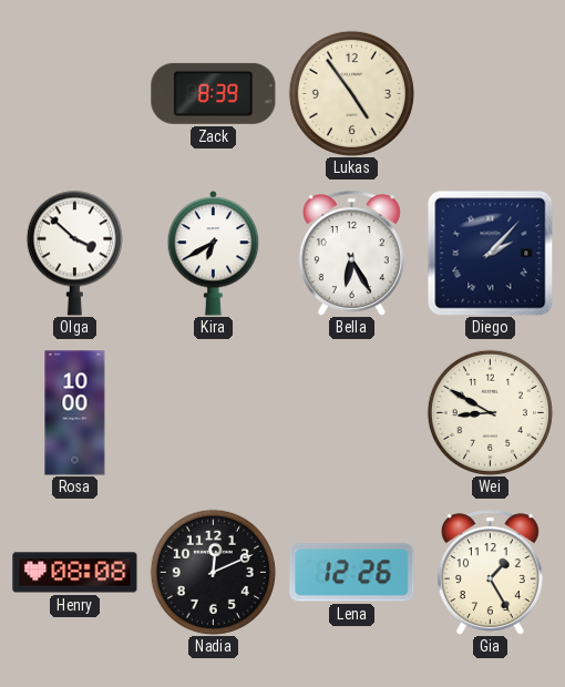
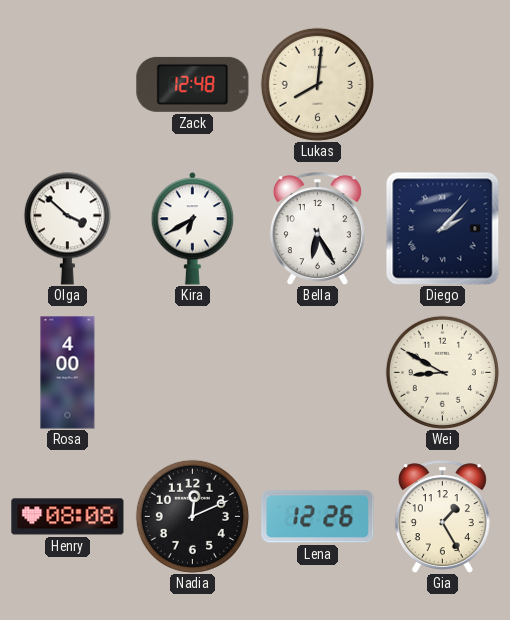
Zack: 8:39 -> 12:48
Lukas: 4:54 -> 8:01
Rosa: 10:00 -> 4:00
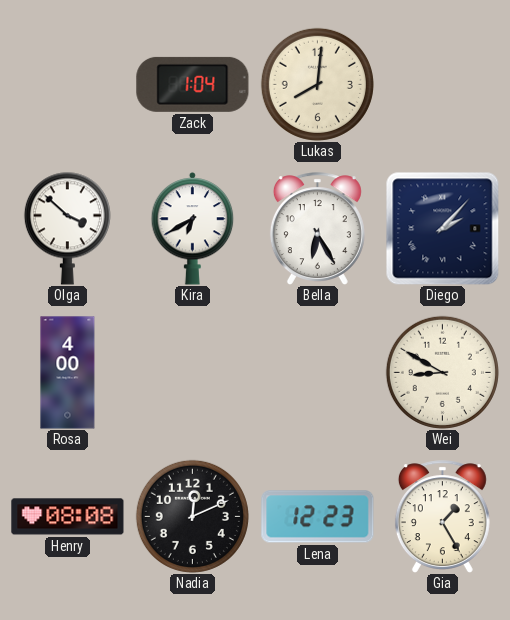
Zack: 12:48 -> 1:04
Lena: 12:26 -> 12:23
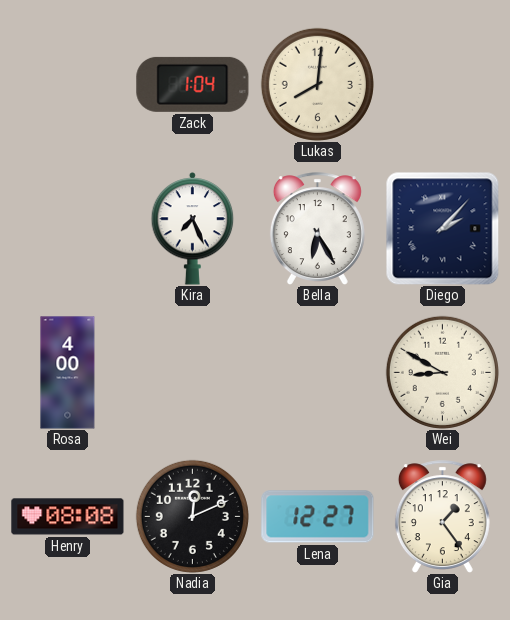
Olga: 3:52 -> none
Kira: 6:40 -> 7:26
Lena: 12:23 -> 12:27
Gia: 1:25 -> 1:24
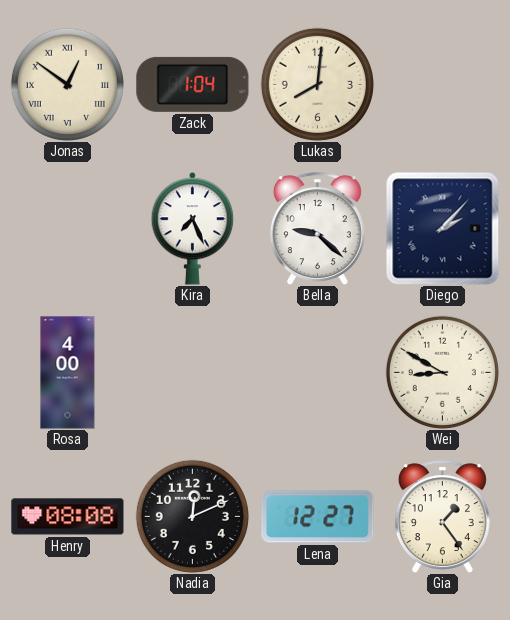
Jonas: none -> 12:51
Bella: 6:25 -> 9:22
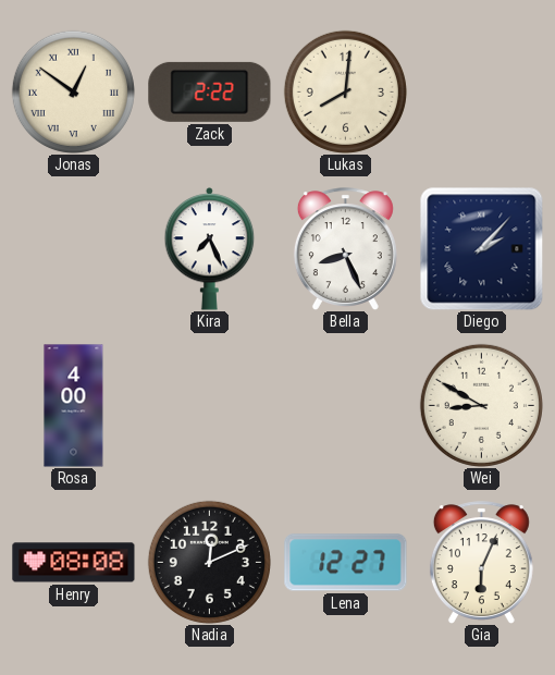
Zack: 1:04 -> 2:22
Bella: 9:22 -> 8:26
Gia: 1:24 -> 6:04
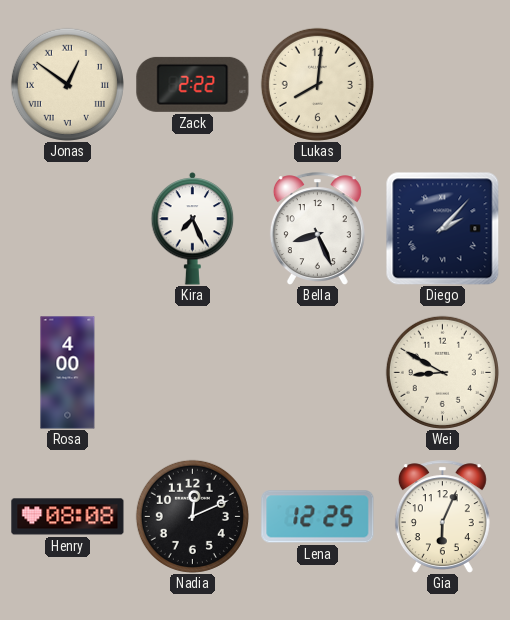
Lena: 12:27 -> 12:25
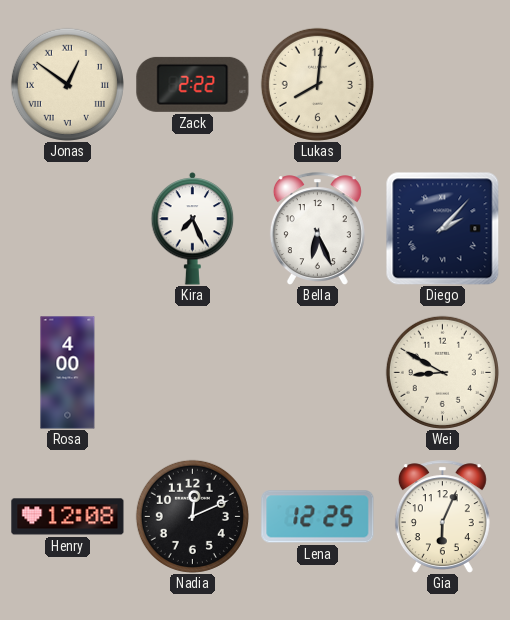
Bella: 8:26 -> 6:26
Henry: 08:08 -> 12:08
